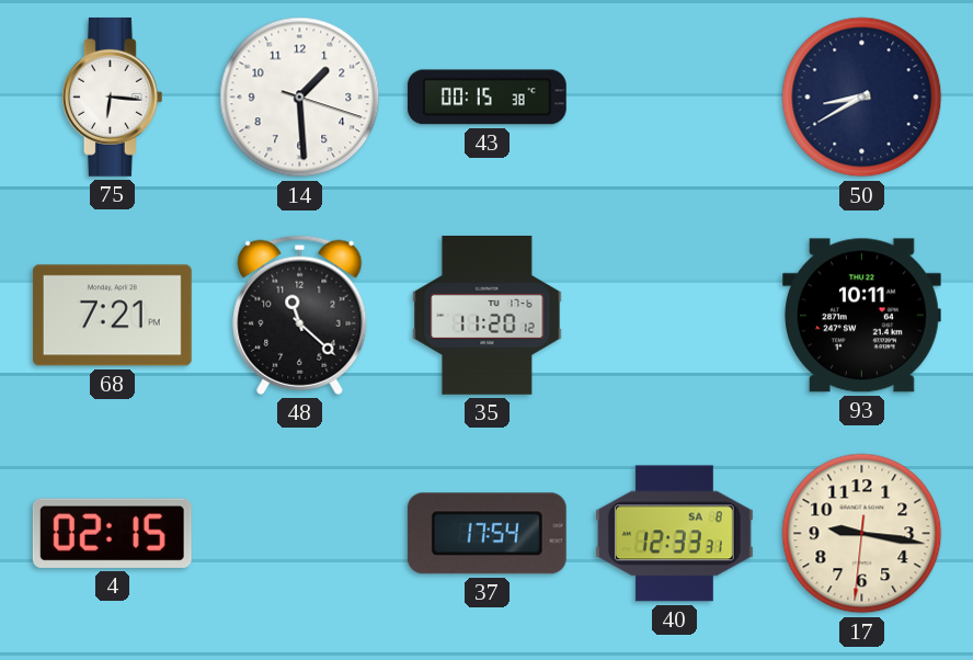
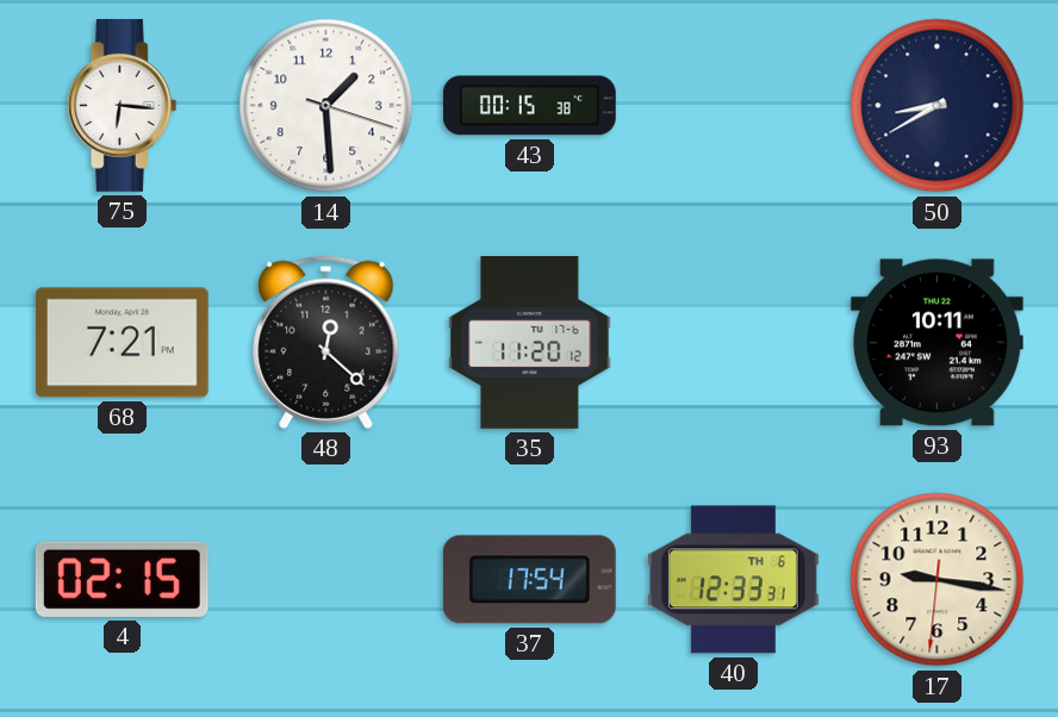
48: 11:22 -> 12:22
40 date: SA 8 -> TH 6
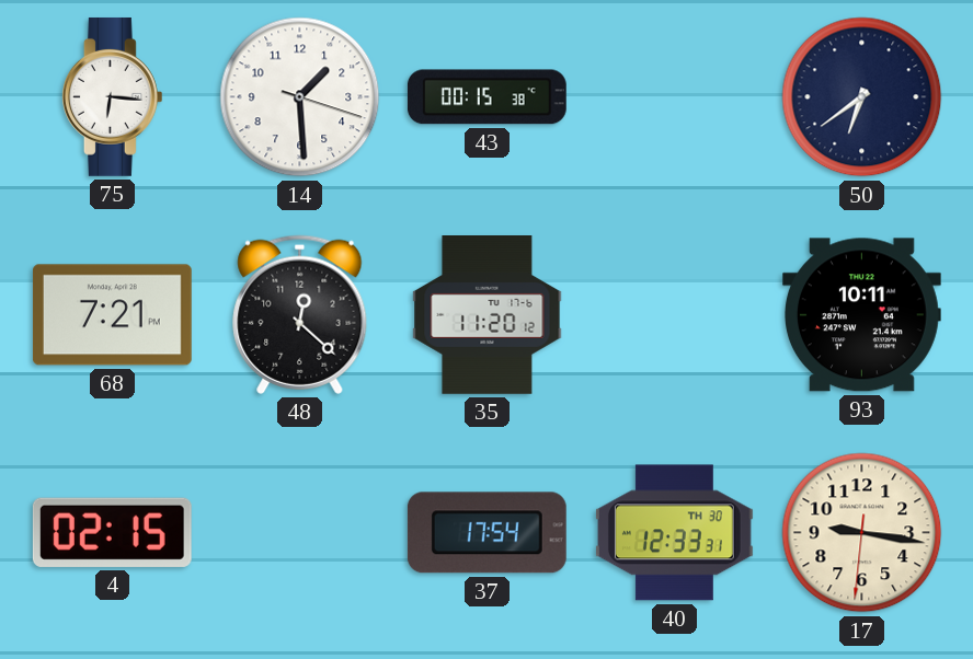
50: 8:40 -> 6:39
40 date: TH 6 -> TH 30
